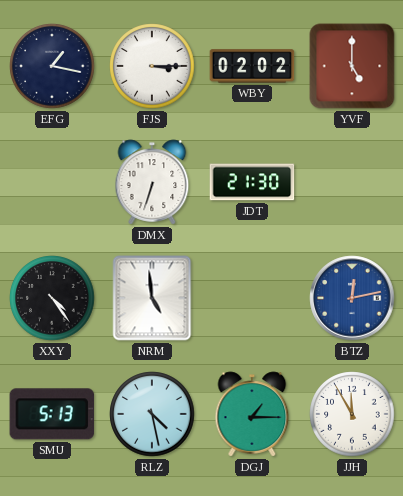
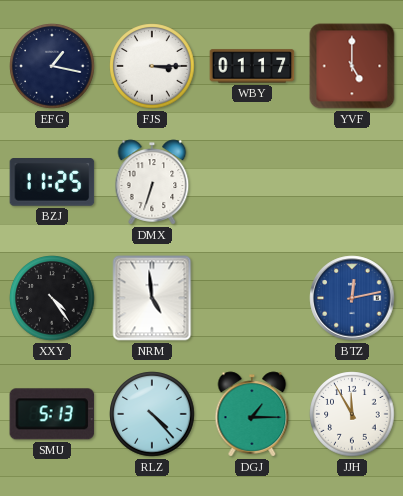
WBY: 02:02 -> 01:17
BZJ: none -> 11:25
JDT: 21:30 -> none
RLZ: 4:28 -> 4:23
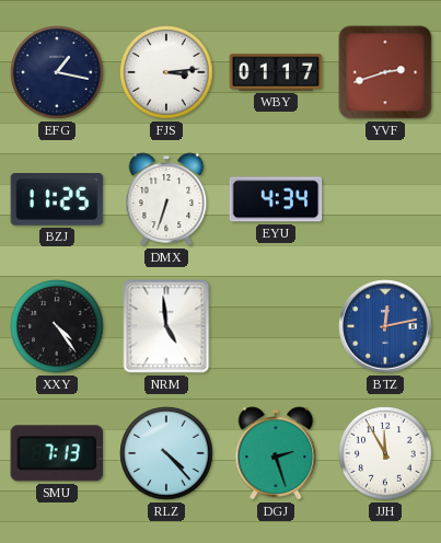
FJS: 3:15 -> 3:14
YVF: 5:00 -> 2:42
EYU: none -> 4:34
SMU: 5:13 -> 7:13
DGJ: 1:15 -> 2:27
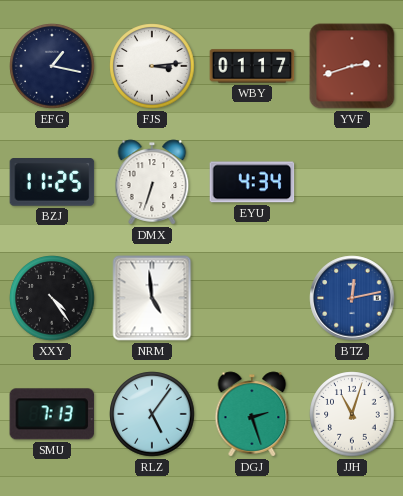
RLZ: 4:23 -> 5:06
JJH: 11:55 -> 11:03
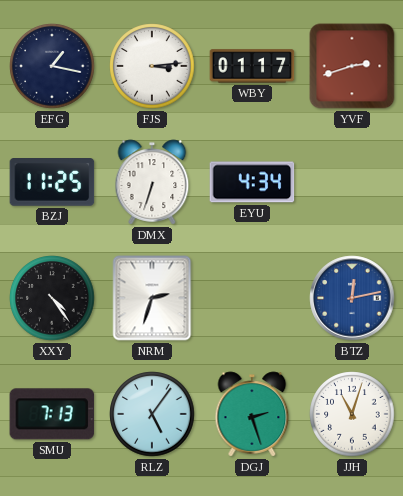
NRM: 4:59 -> 2:33
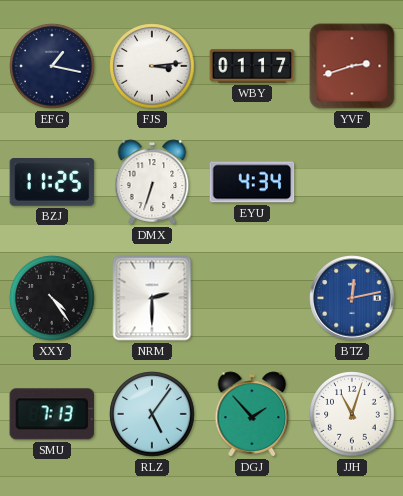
NRM: 2:33 -> 2:30
DGJ: 2:27 -> 1:53
